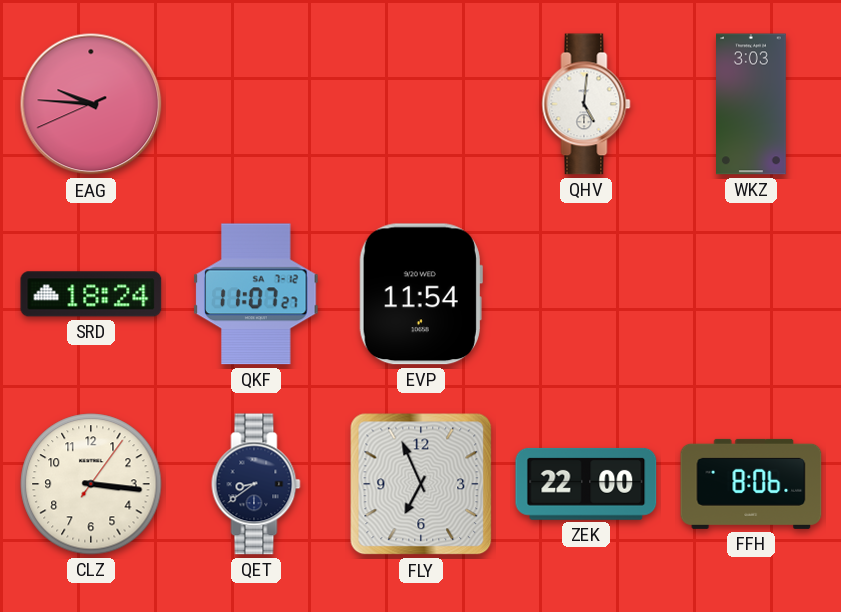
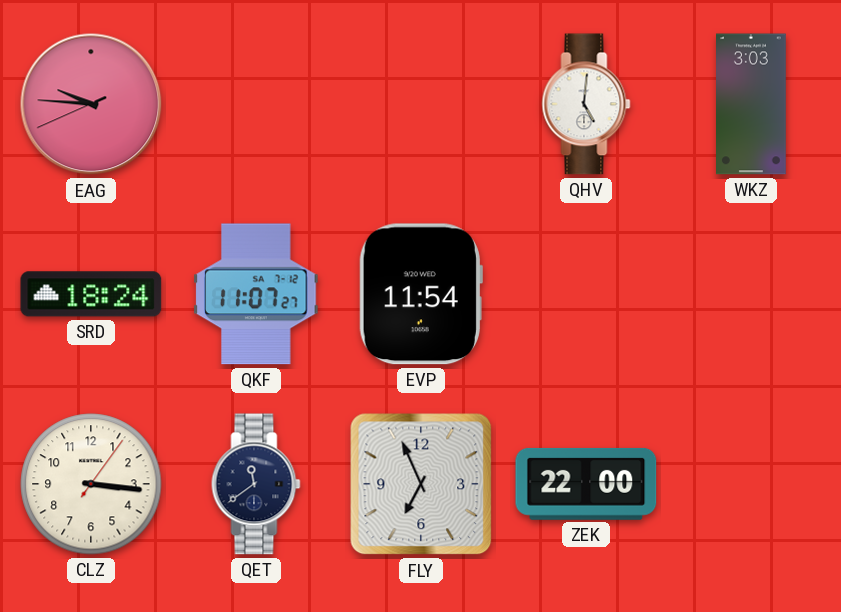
QET: 8:39 -> 11:39
FFH: 8:06 -> none
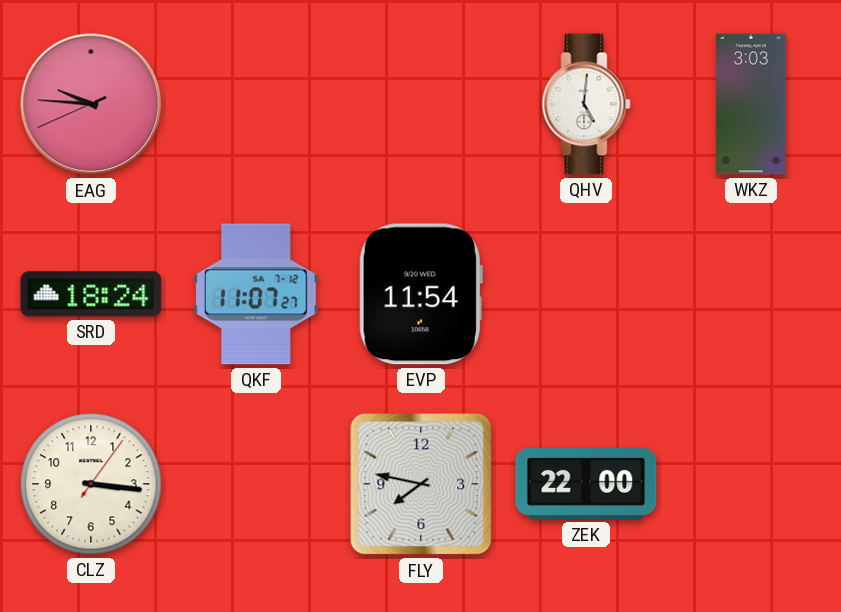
QET: 11:39 -> none
FLY: 6:56 -> 7:47
